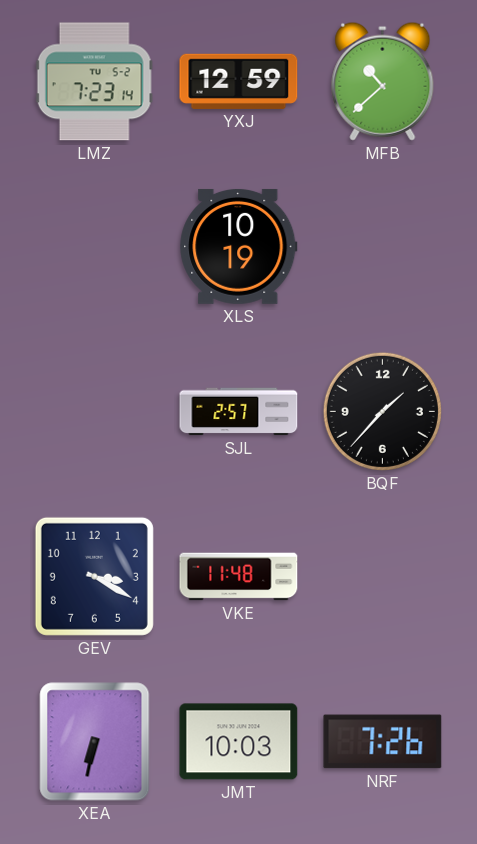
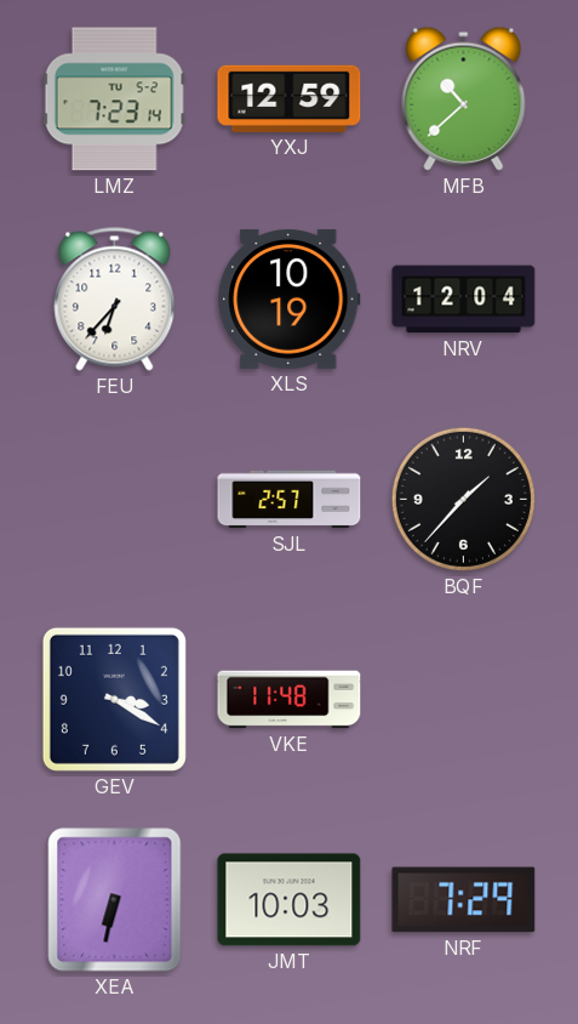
FEU: none -> 6:37
NRV: none -> 12:04
NRF: 7:26 -> 7:29
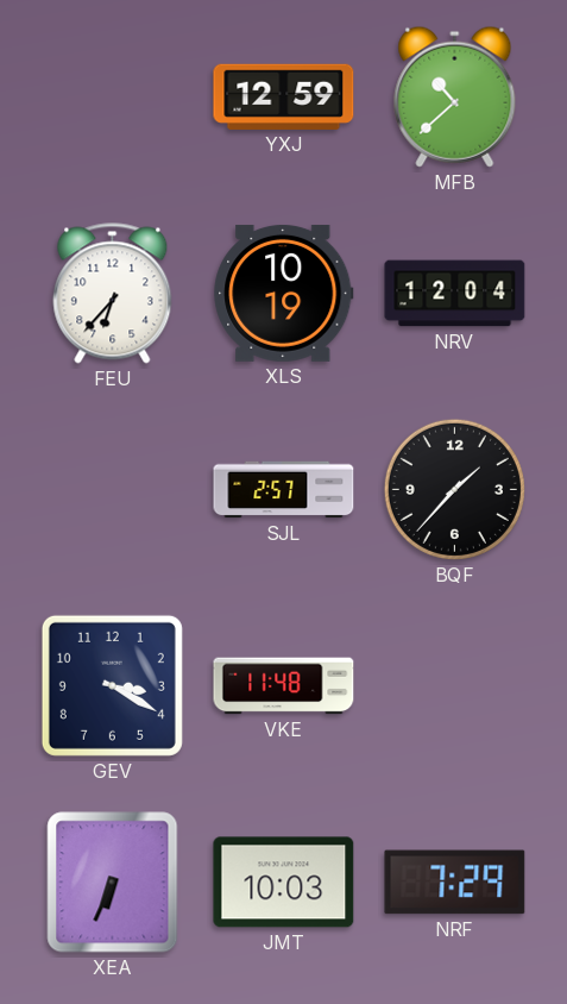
LMZ: 7:23 -> none
XEA: 6:32 -> 6:34
